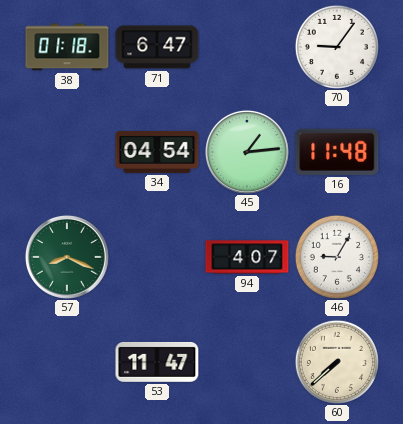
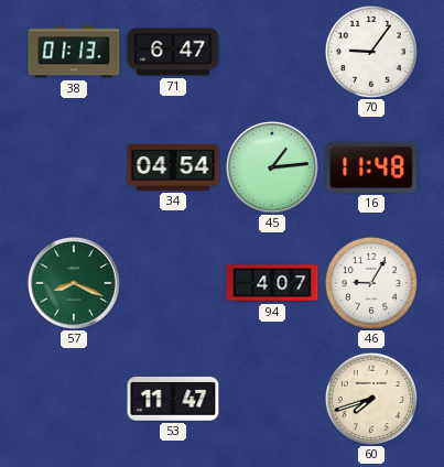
38: 01:18 -> 01:13
60: 7:38 -> 7:42
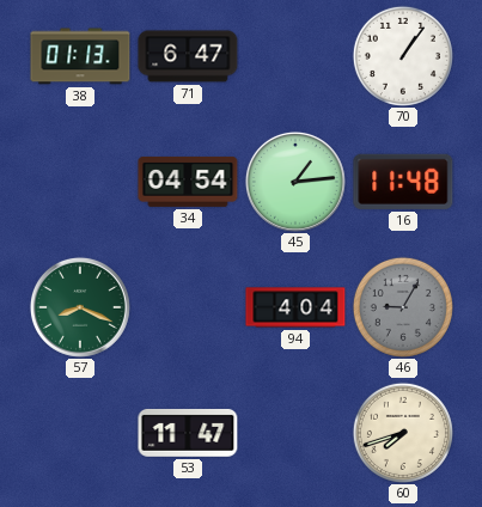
70: 9:06 -> 1:06
94: 4:07 -> 4:04
46 dial: white -> grey
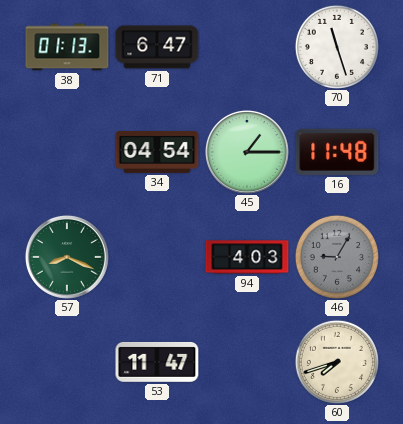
70: 1:06 -> 11:27
45: 1:14 -> 1:15
94: 4:04 -> 4:03
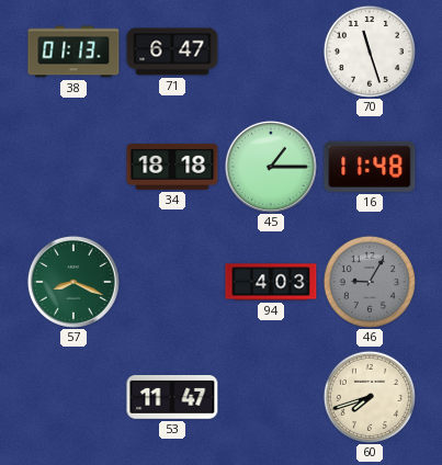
34: 04:54 -> 18:18
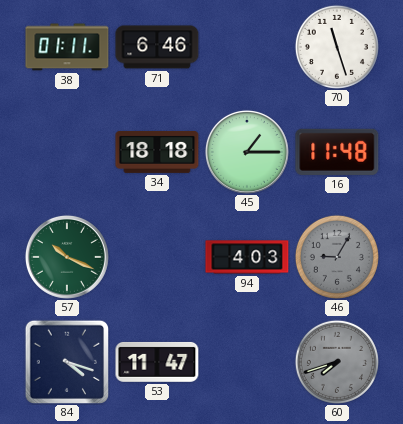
38: 01:13 -> 01:11
71: 6:47 -> 6:46
57: 8:19 -> 10:19
84: none -> 4:18
60 dial: cream -> grey
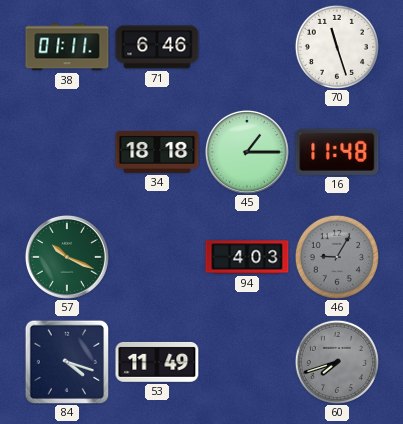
53: 11:47 -> 11:49
